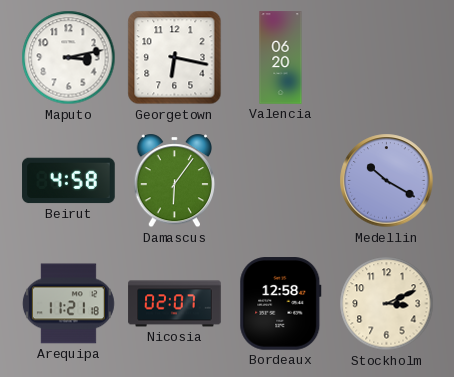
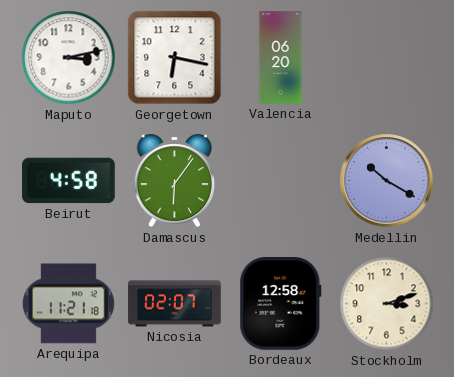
Stockholm: 3:11 -> 3:12
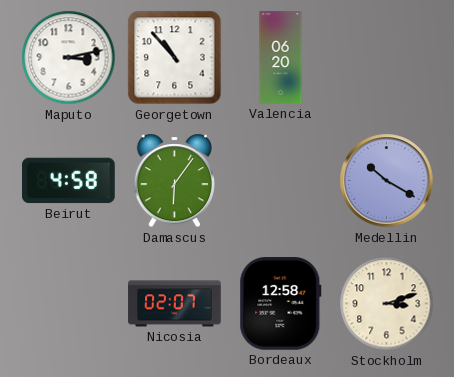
Georgetown: 6:17 -> 10:53
Arequipa: 11:21 -> none
